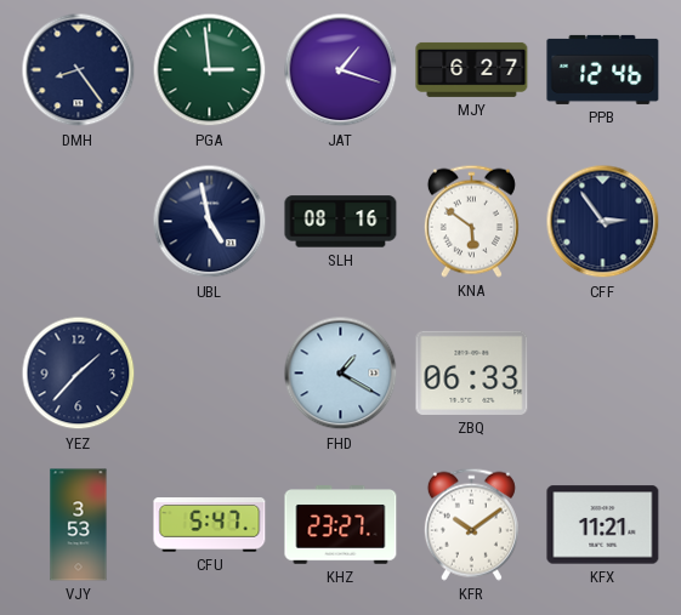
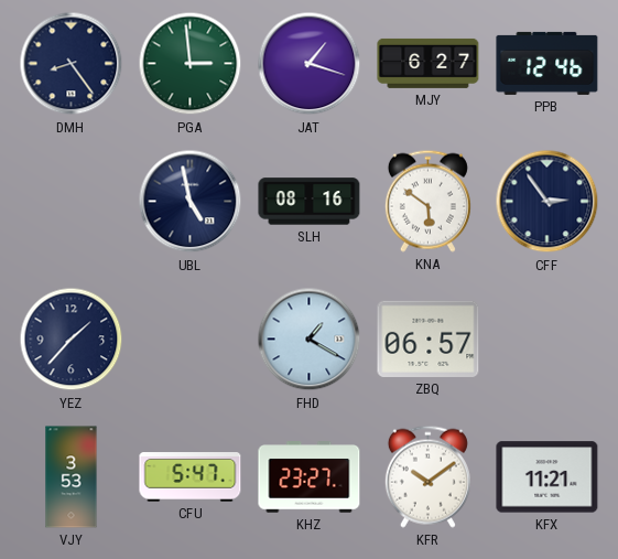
ZBQ: 06:33 -> 06:57
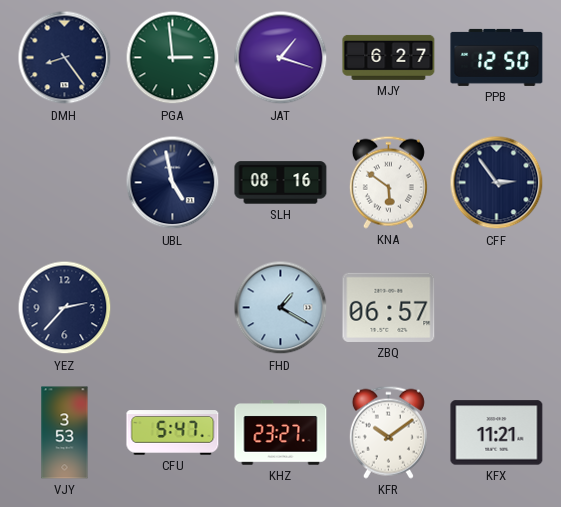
PPB: 12:46 -> 12:50
YEZ: 1:37 -> 2:37
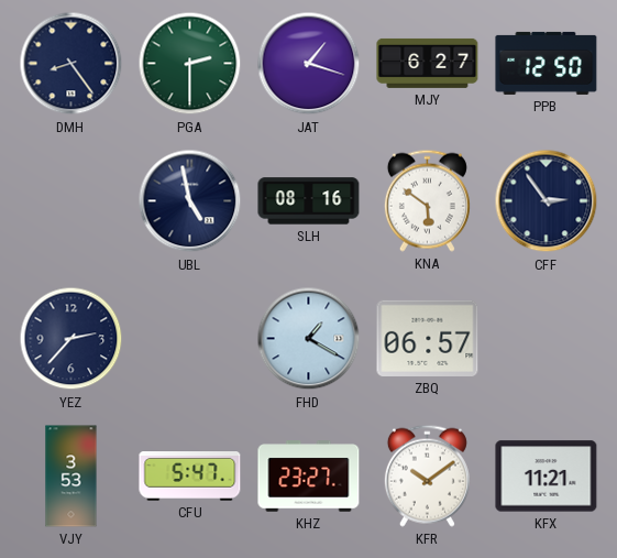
PGA: 2:59 -> 2:30
